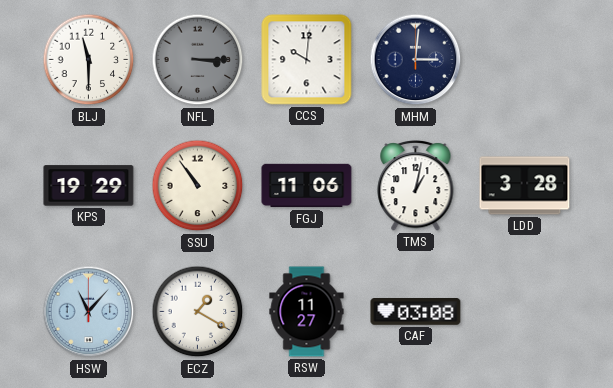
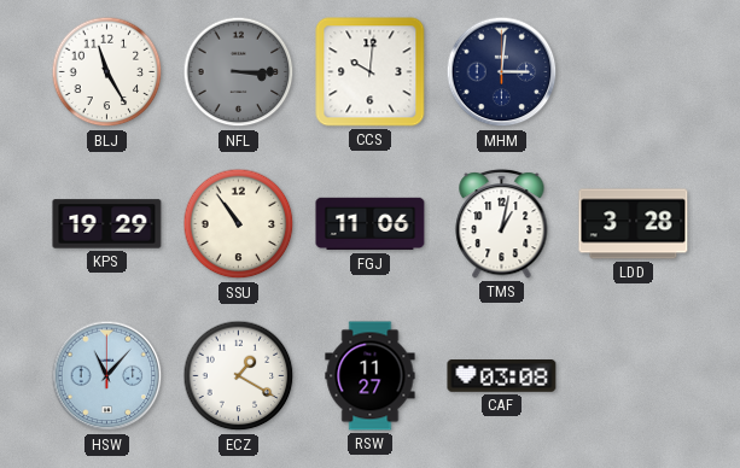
BLJ: 11:30 -> 11:25
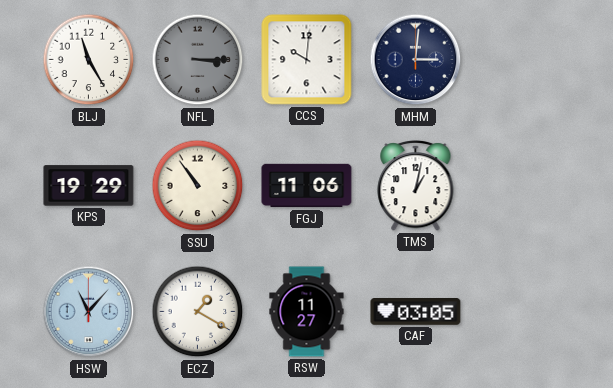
LDD: 3:28 -> none
CAF: 03:08 -> 03:05
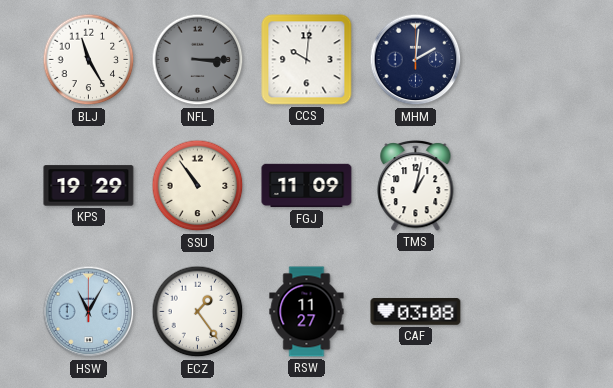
MHM: 3:01 -> 2:01
FGJ: 11:06 -> 11:09
HSW: 11:07 -> 11:05
ECZ: 1:20 -> 1:24
CAF: 03:05 -> 03:08
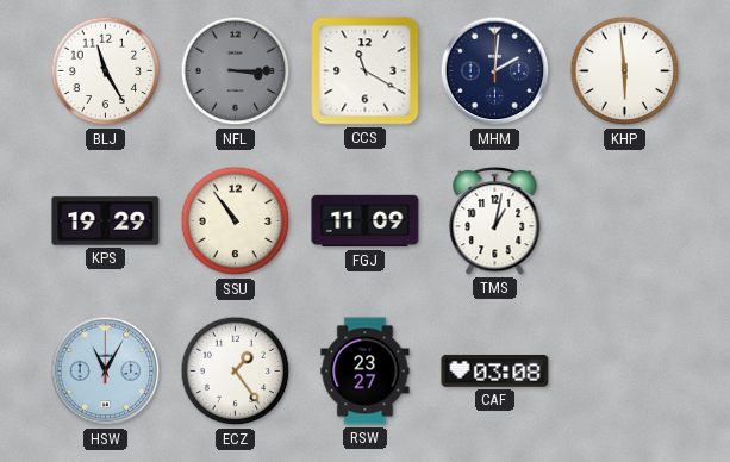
CCS: 10:01 -> 11:20
KHP: none -> 5:59
RSW: 11:27 -> 23:27
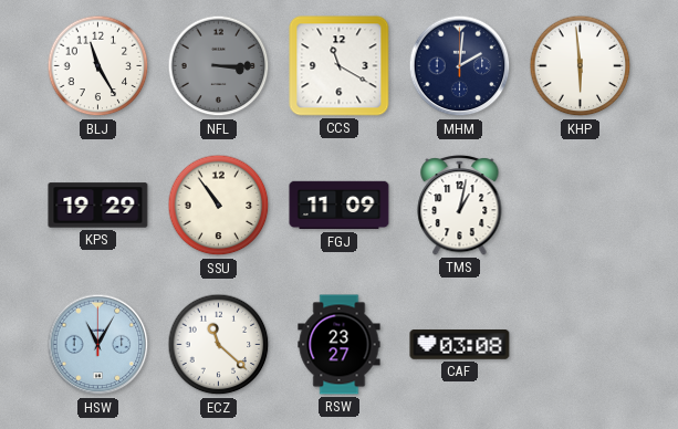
ECZ: 1:24 -> 11:22
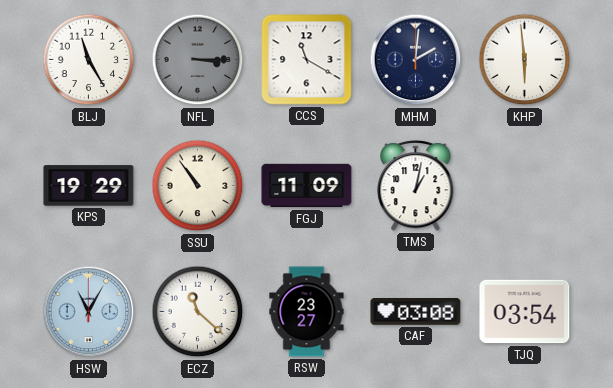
TJQ: none -> 03:54
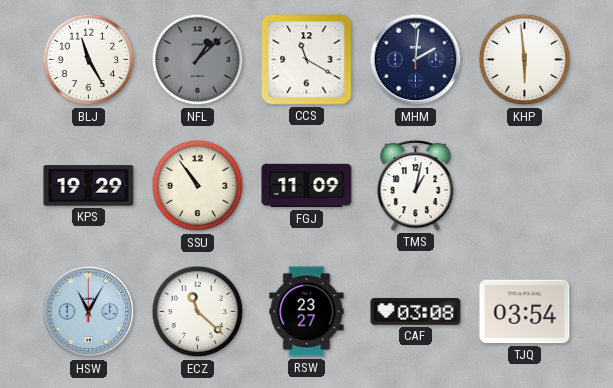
NFL: 3:15 -> 1:08
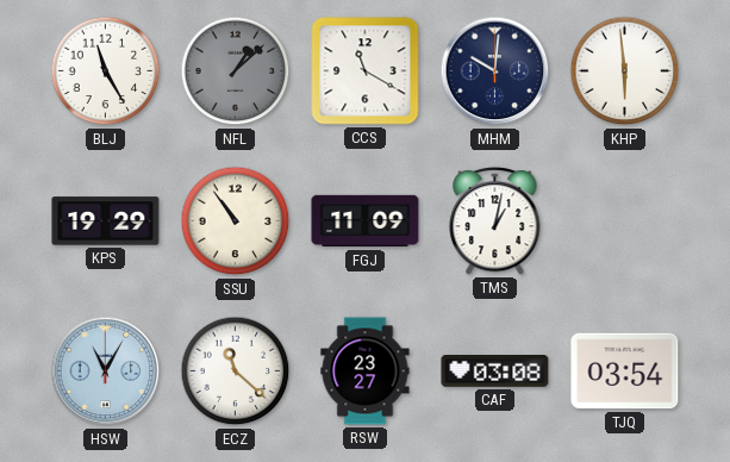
MHM: 2:01 -> 10:01
